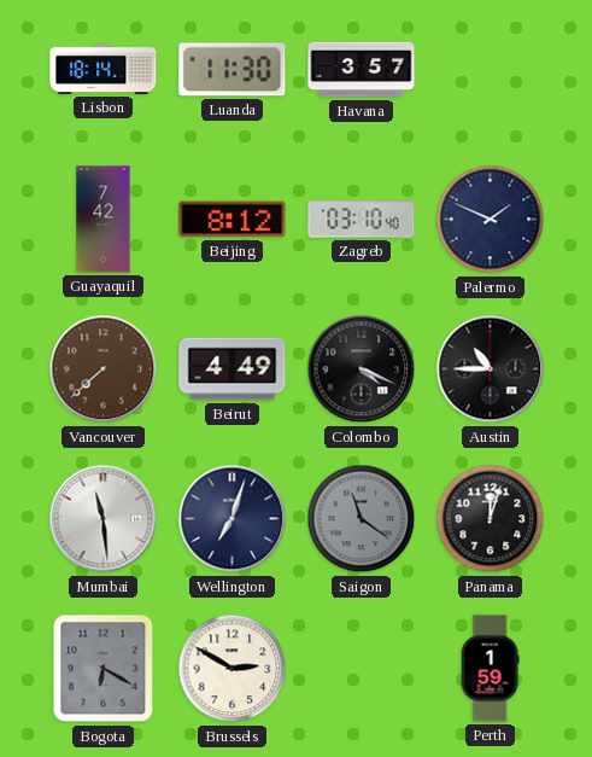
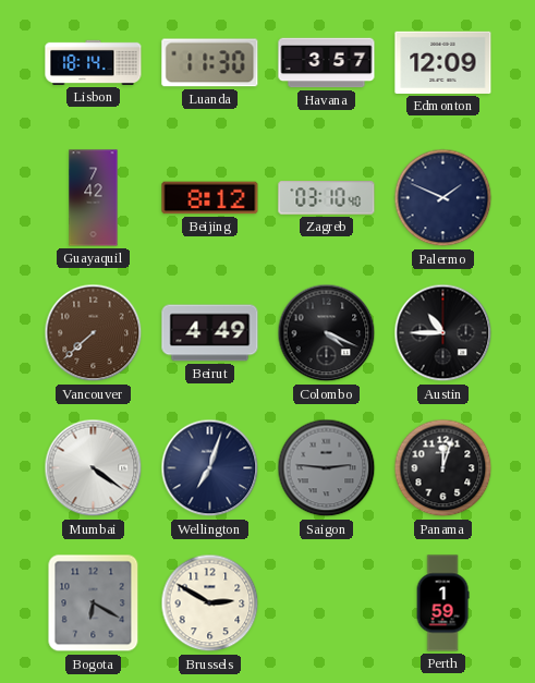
Edmonton: none -> 12:09
Mumbai: 11:29 -> 4:21
Saigon: 11:21 -> 2:46
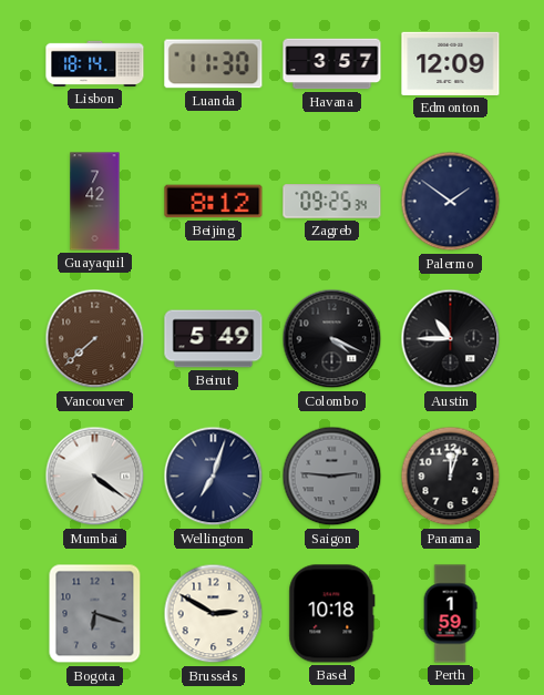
Zagreb: 03:10 -> 09:25
Palermo: 1:49 -> 1:51
Beirut: 4:49 -> 5:49
Bogota: 6:20 -> 6:18
Basel: none -> 10:18
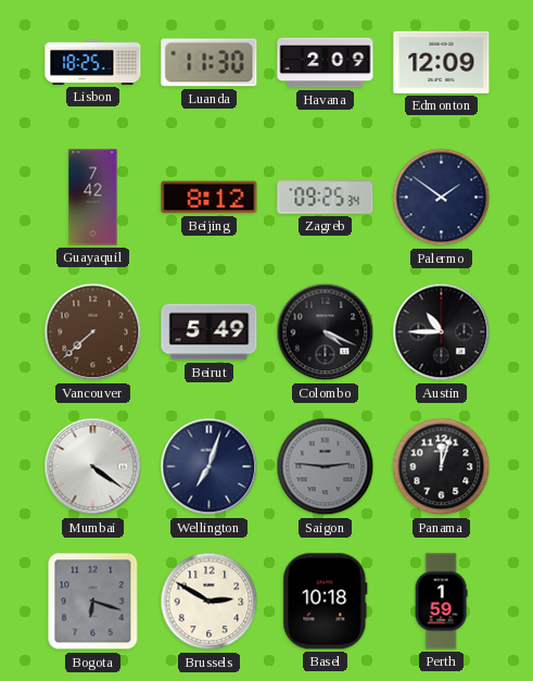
Lisbon: 18:14 -> 18:25
Havana: 3:57 -> 2:09
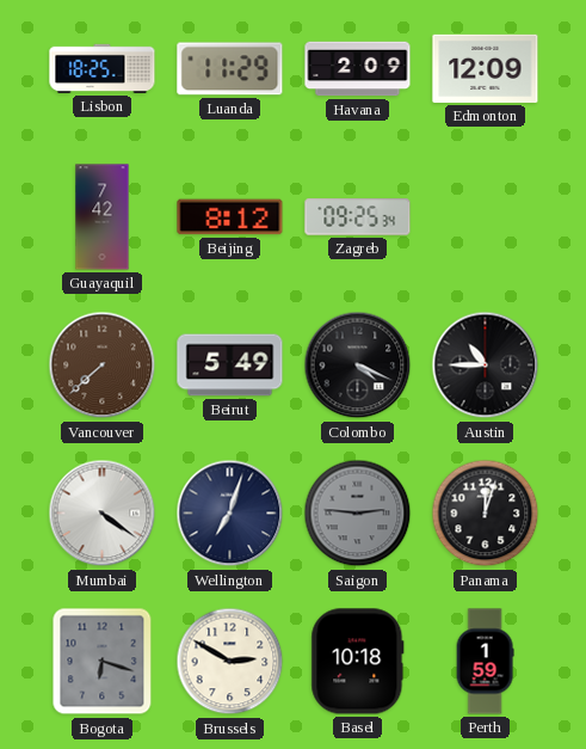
Luanda: 11:30 -> 11:29
Palermo: 1:51 -> none
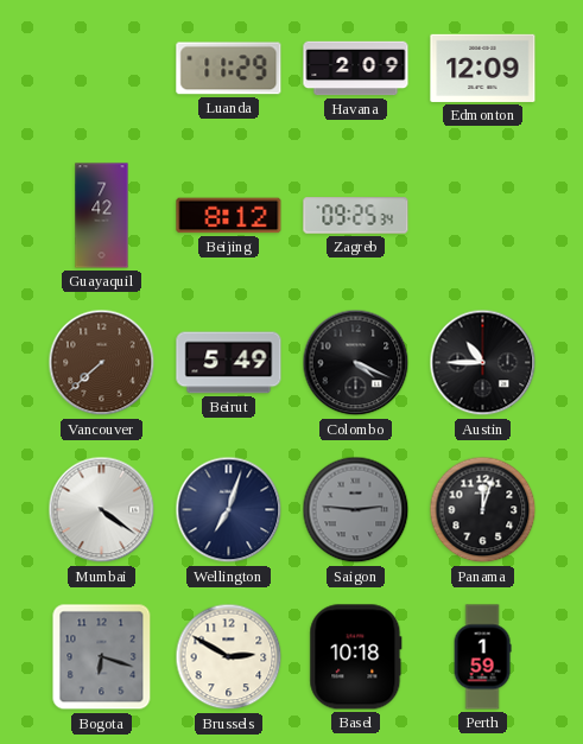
Lisbon: 18:25 -> none
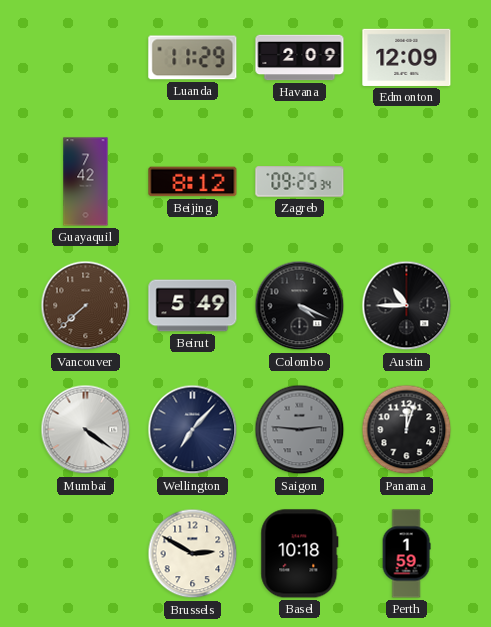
Wellington: 7:03 -> 7:07
Bogota: 6:18 -> none
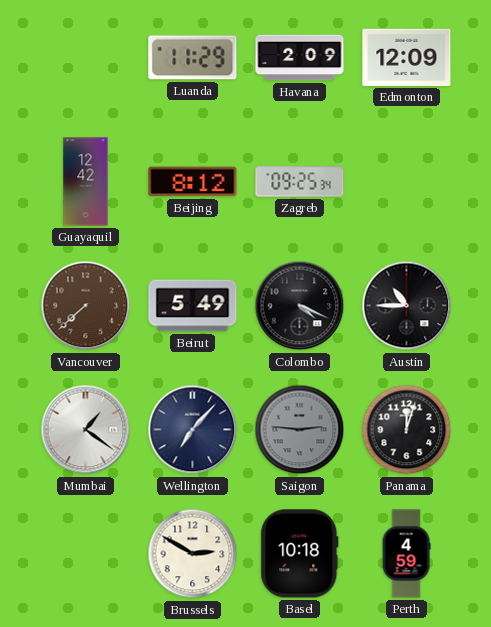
Guayaquil: 7:42 -> 12:42
Mumbai: 4:21 -> 1:21
Perth: 1:59 -> 4:59
